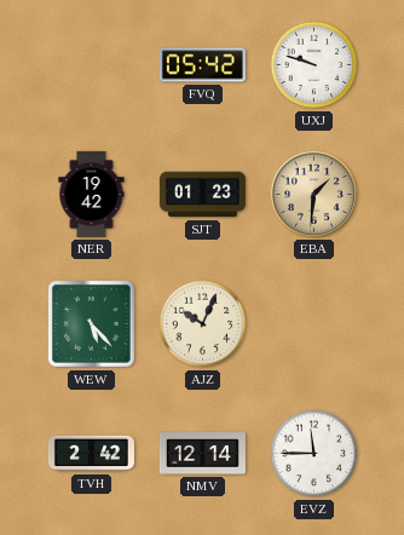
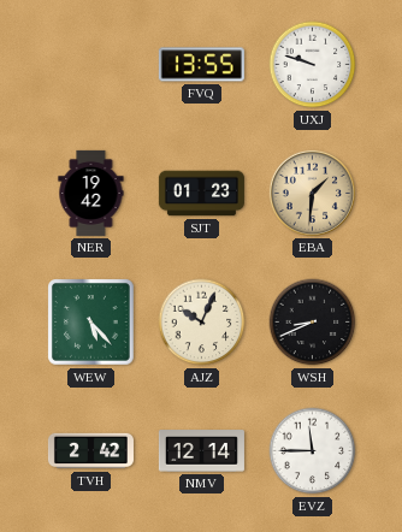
FVQ: 05:42 -> 13:55
WSH: none -> 8:41
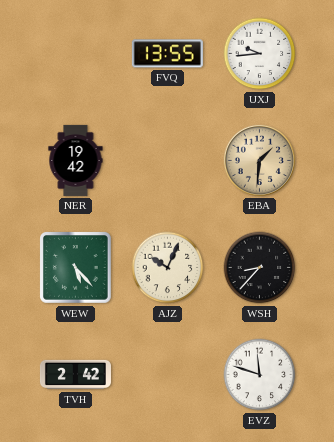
UXJ: 9:48 -> 9:44
SJT: 01:23 -> none
WSH: 8:41 -> 8:37
NMV: 12:14 -> none
EVZ: 11:45 -> 11:48
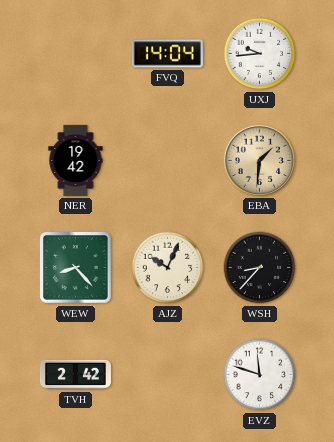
FVQ: 13:55 -> 14:04
WEW: 5:23 -> 8:23
